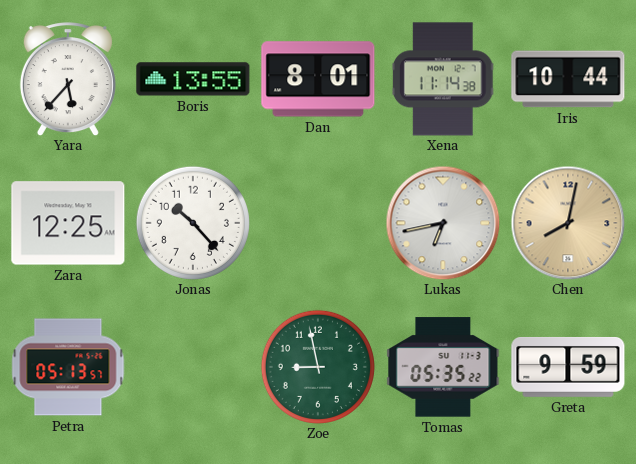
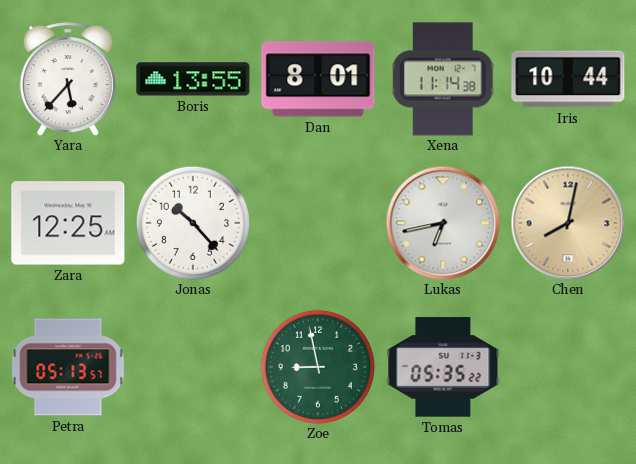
Greta: 9:59 -> none
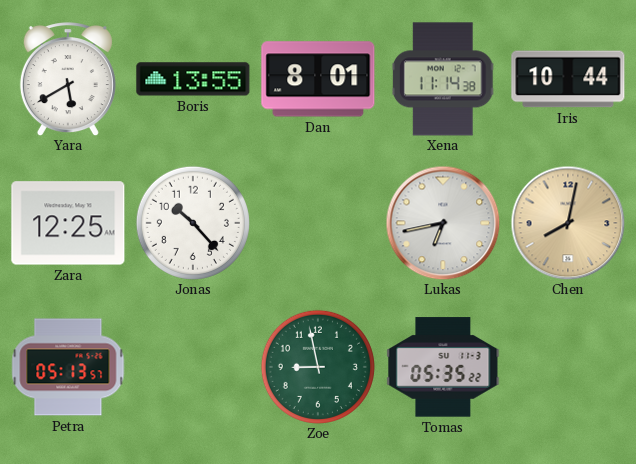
Yara: 5:37 -> 5:40
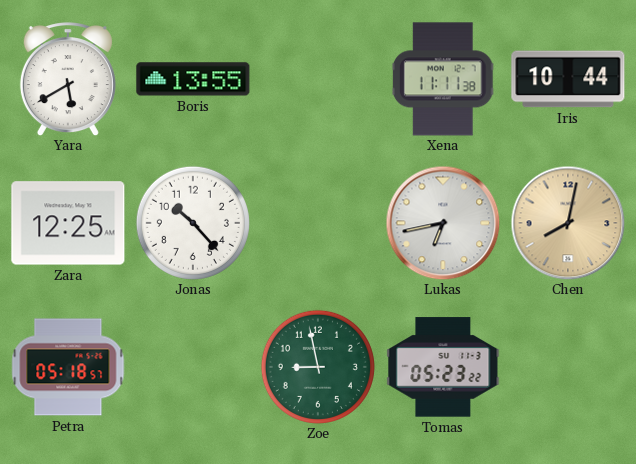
Dan: 8:01 -> none
Xena: 11:14 -> 11:11
Petra: 05:13 -> 05:18
Tomas: 05:35 -> 05:23
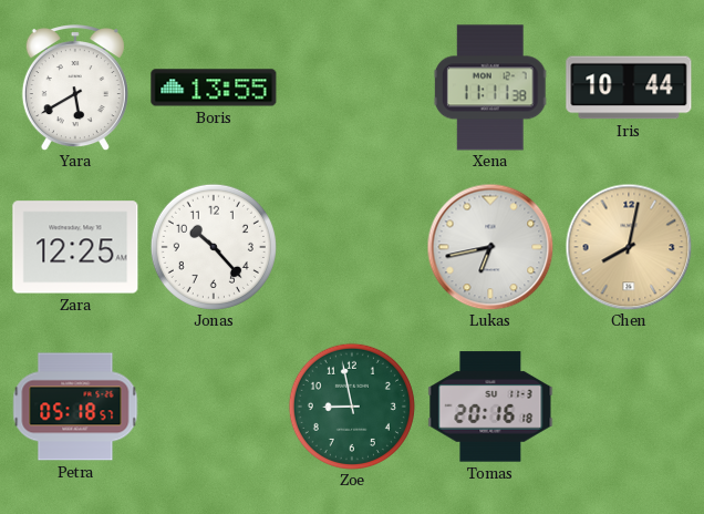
Tomas: 05:23 -> 20:16
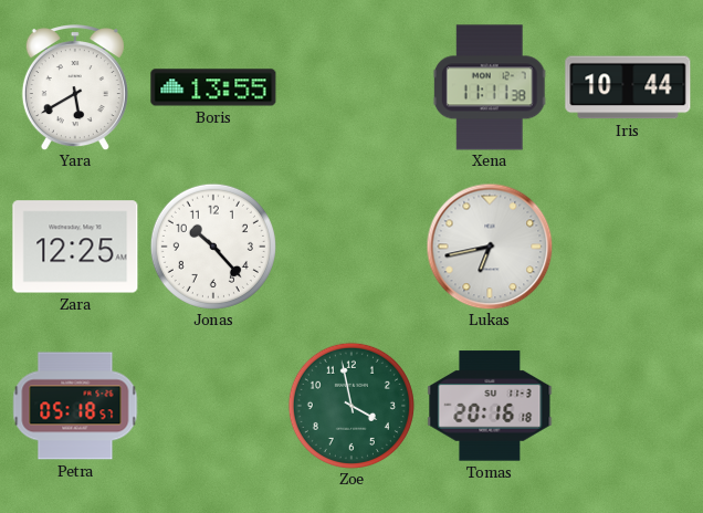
Chen: 8:02 -> none
Zoe: 8:58 -> 3:58
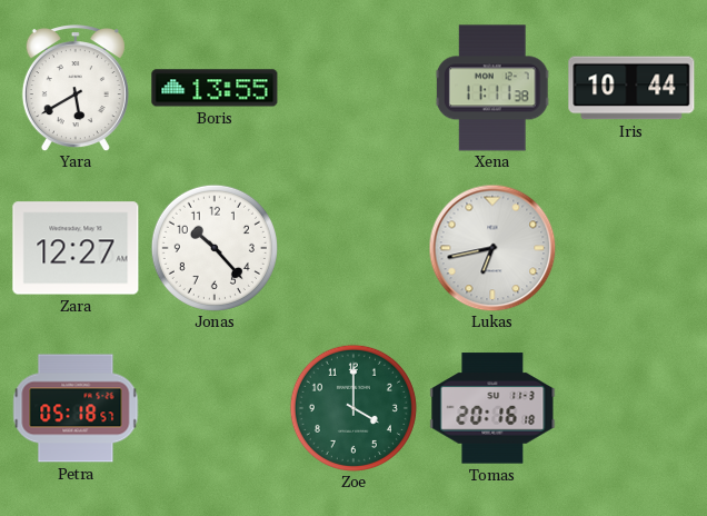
Zara: 12:25 -> 12:27
Zoe: 3:58 -> 4:00
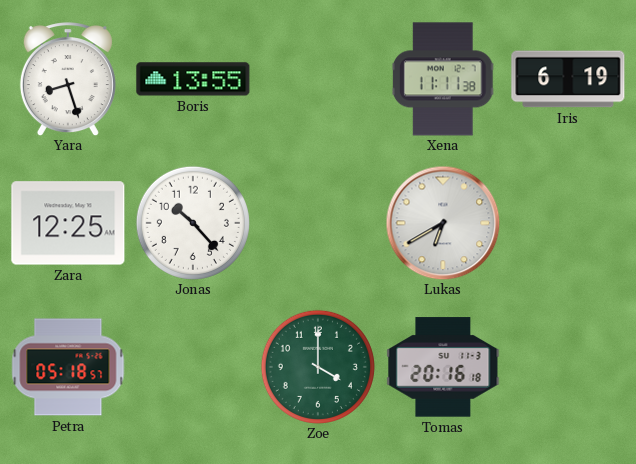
Yara: 5:40 -> 8:27
Iris: 10:44 -> 6:19
Zara: 12:27 -> 12:25
Lukas: 6:43 -> 6:40
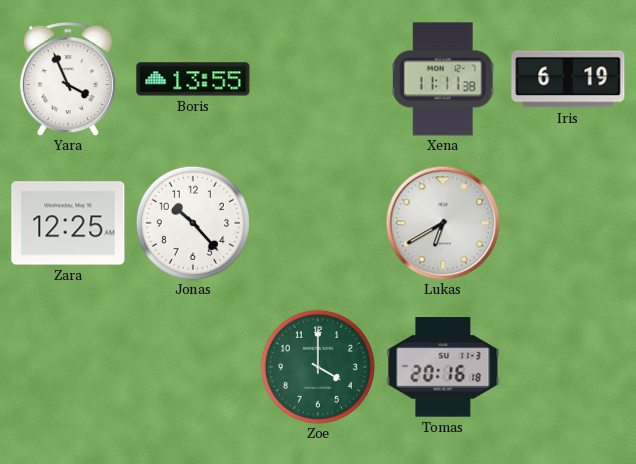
Yara: 8:27 -> 3:56
Petra: 05:18 -> none
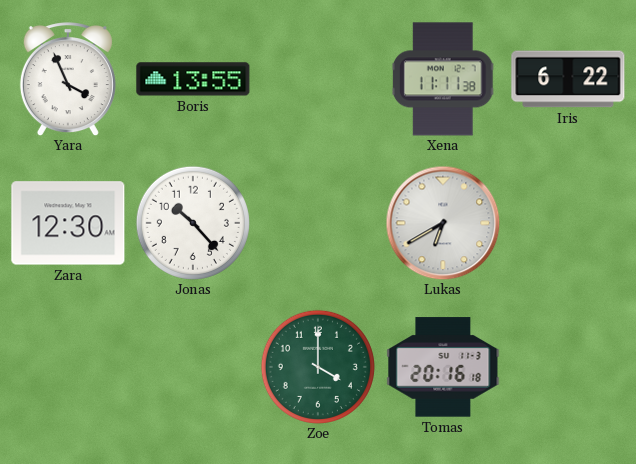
Iris: 6:19 -> 6:22
Zara: 12:25 -> 12:30
